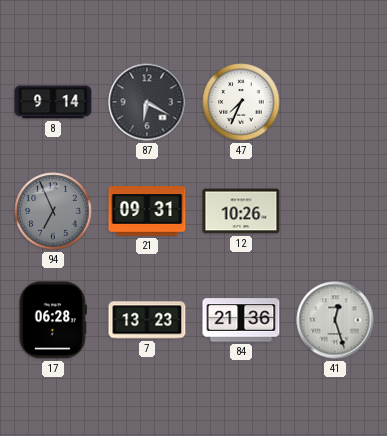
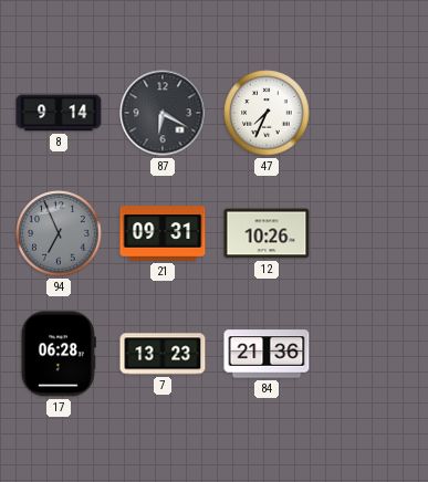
41: 12:27 -> none
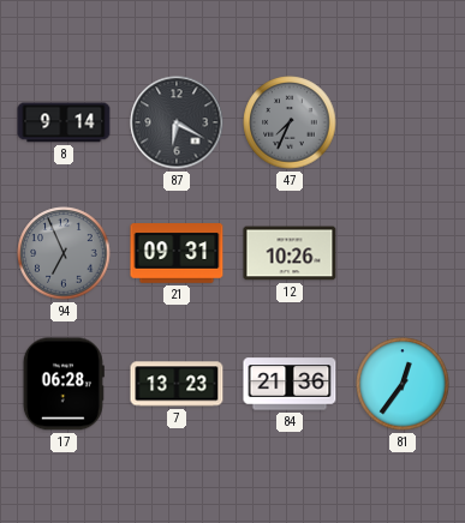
47 dial: white -> grey
81: none -> 12:36
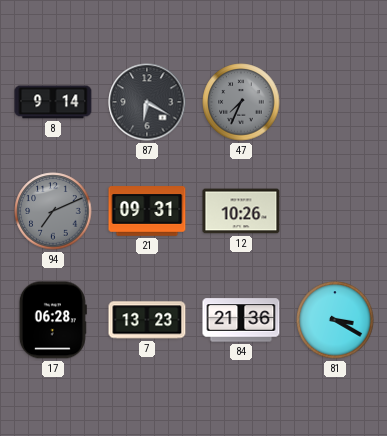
94: 6:56 -> 7:11
81: 12:36 -> 3:20
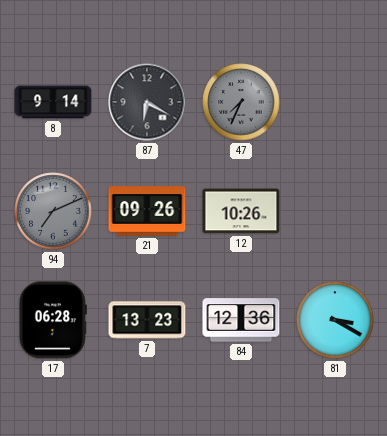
21: 09:31 -> 09:26
84: 21:36 -> 12:36
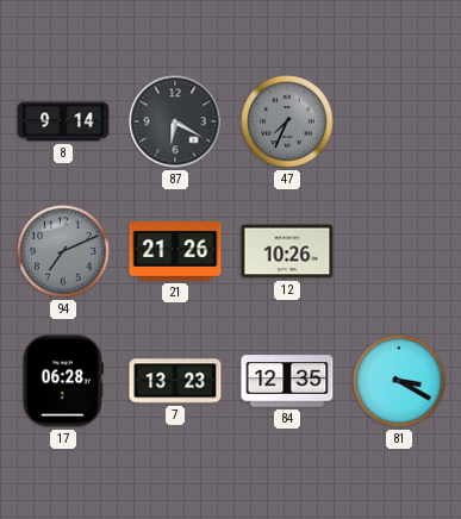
21: 09:26 -> 21:26
84: 12:36 -> 12:35
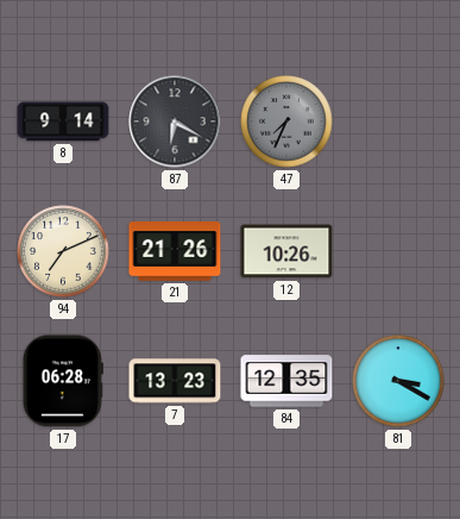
94 dial: grey -> cream
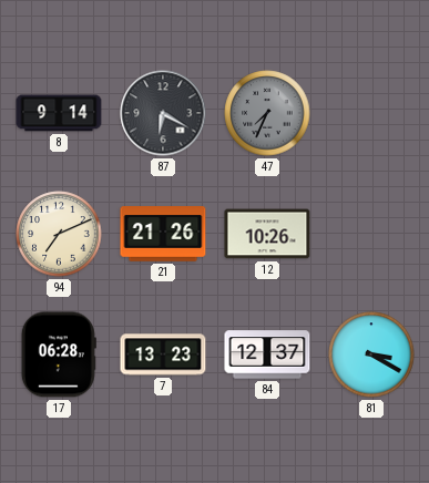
84: 12:35 -> 12:37
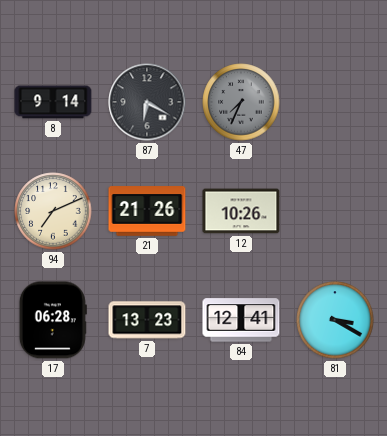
84: 12:37 -> 12:41
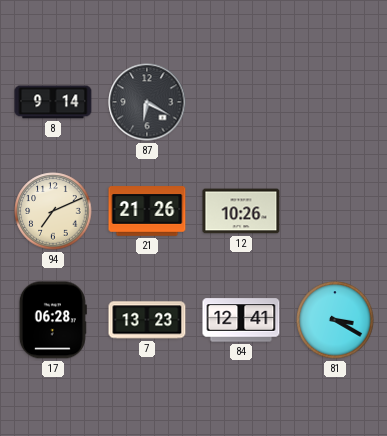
47: 7:34 -> none
